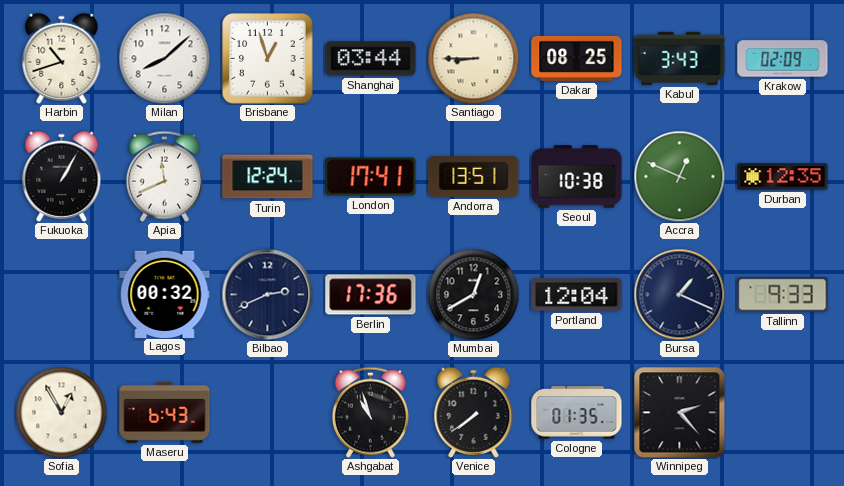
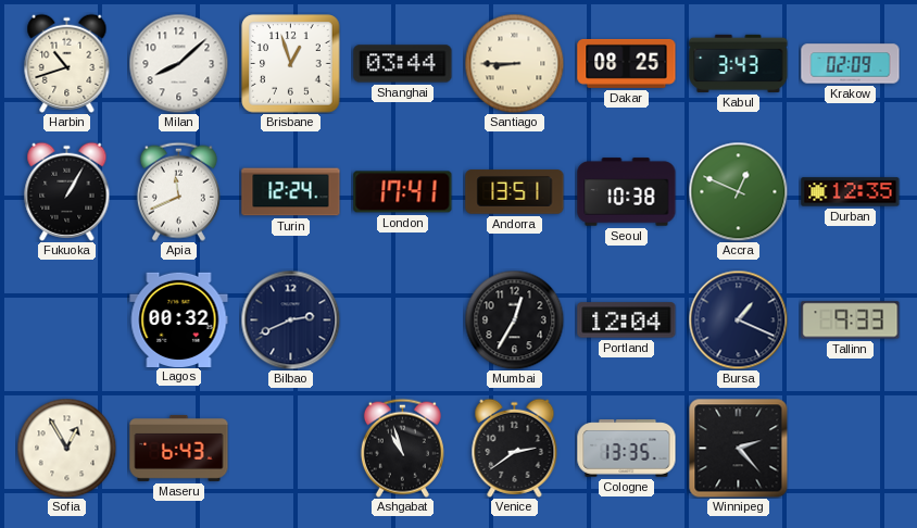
Berlin: 17:36 -> none
Mumbai: 12:40 -> 12:35
Venice: 7:39 -> 2:39
Cologne: 01:35 -> 13:35
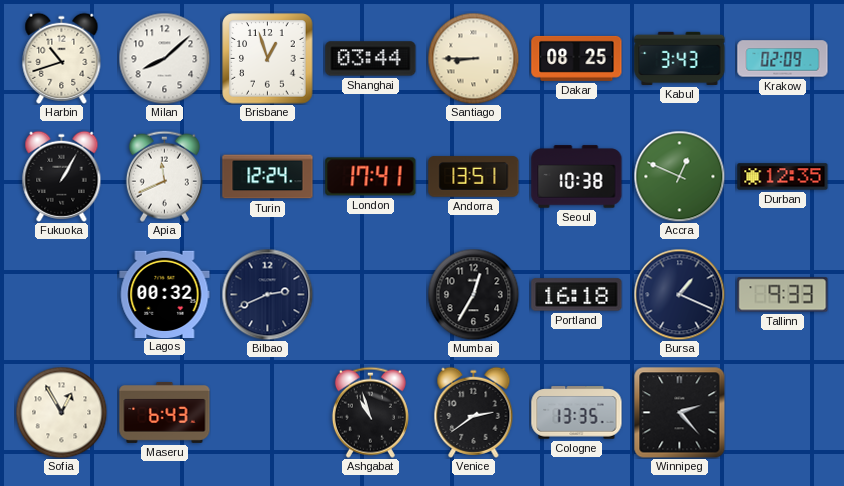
Portland: 12:04 -> 16:18
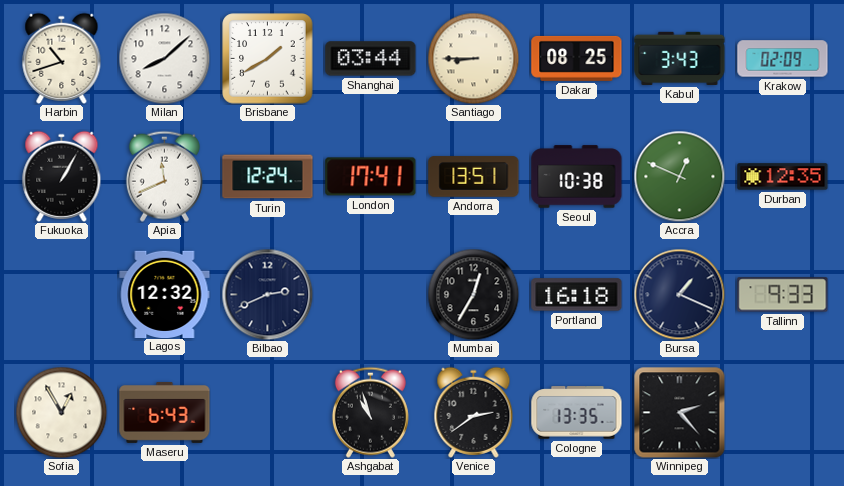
Brisbane: 12:57 -> 1:40
Lagos: 00:32 -> 12:32
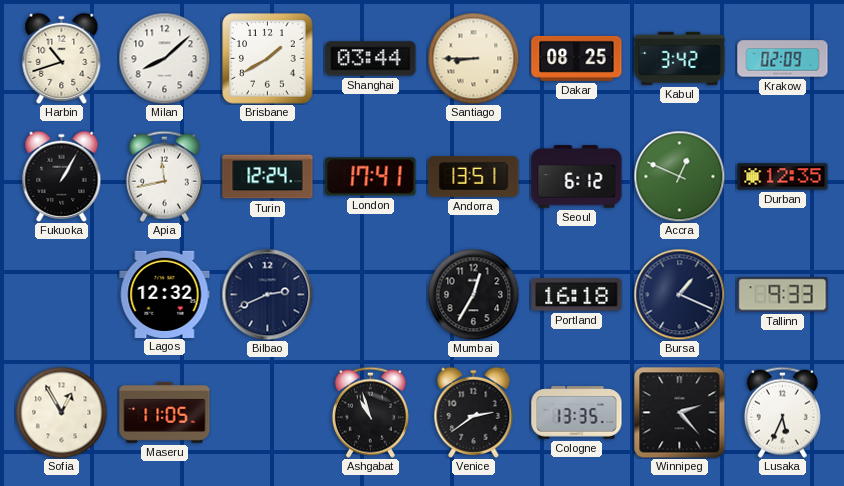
Kabul: 3:43 -> 3:42
Apia: 11:41 -> 11:43
Seoul: 10:38 -> 6:12
Maseru: 6:43 -> 11:05
Lusaka: none -> 5:34
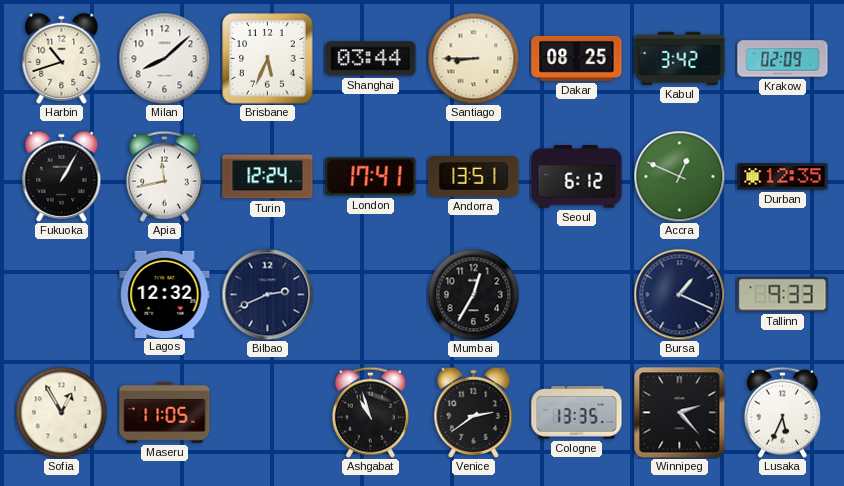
Brisbane: 1:40 -> 5:34
Portland: 16:18 -> none
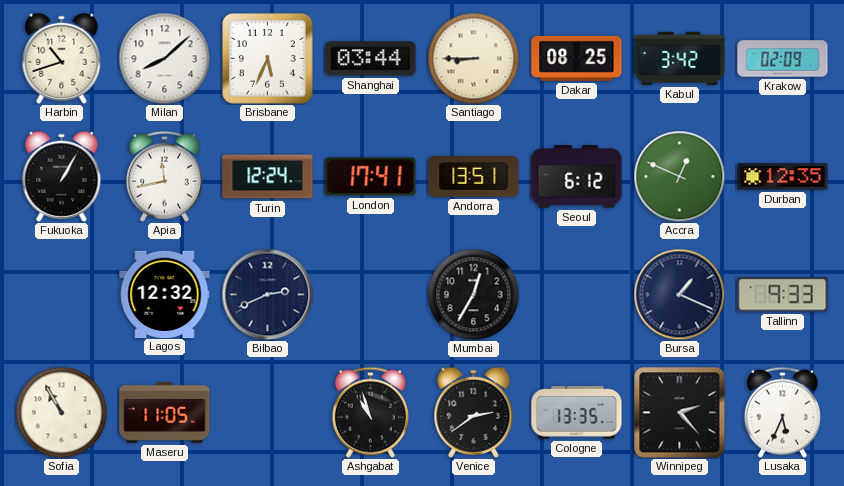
Sofia: 12:55 -> 10:55
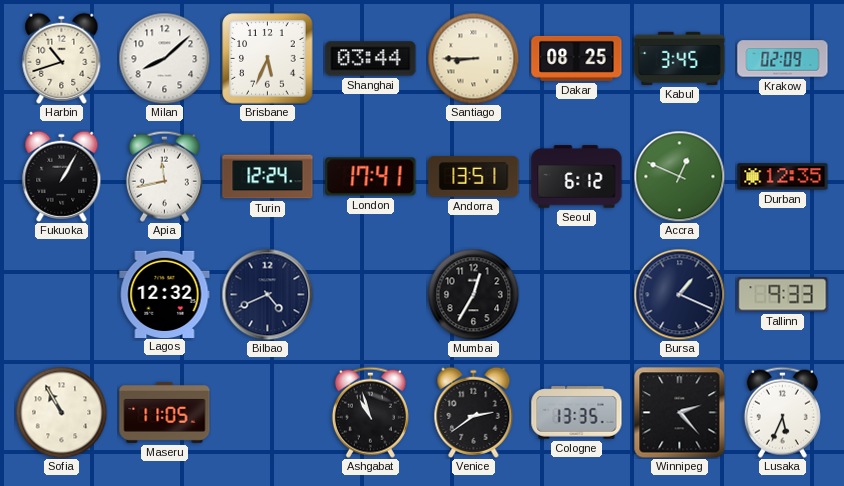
Kabul: 3:42 -> 3:45
Bilbao: 2:41 -> 4:41
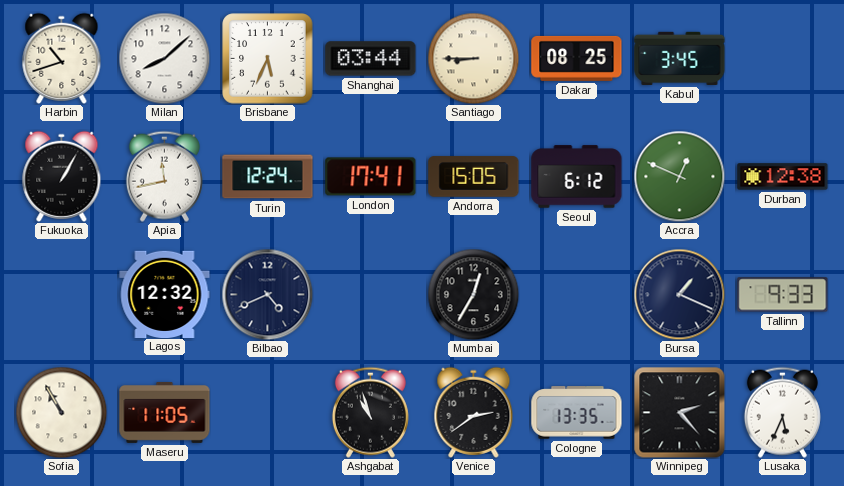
Krakow: 02:09 -> none
Andorra: 13:51 -> 15:05
Durban: 12:35 -> 12:38
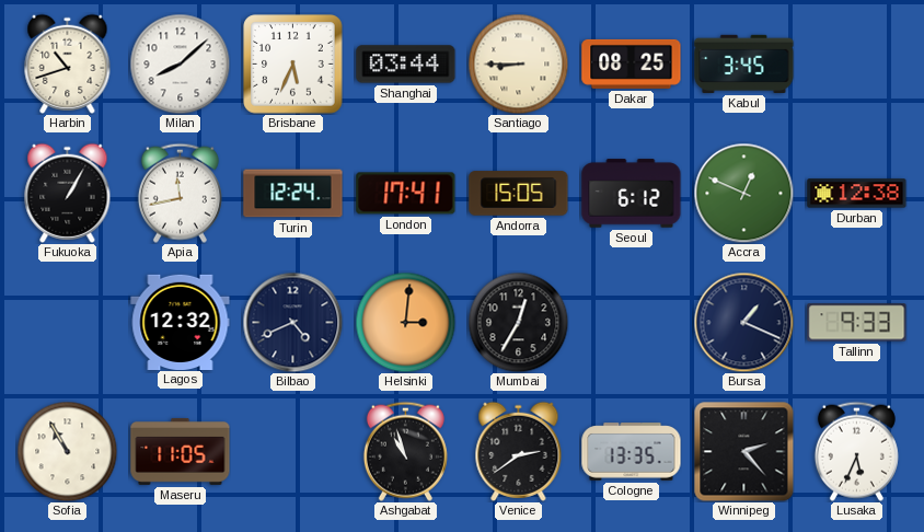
Helsinki: none -> 3:01
